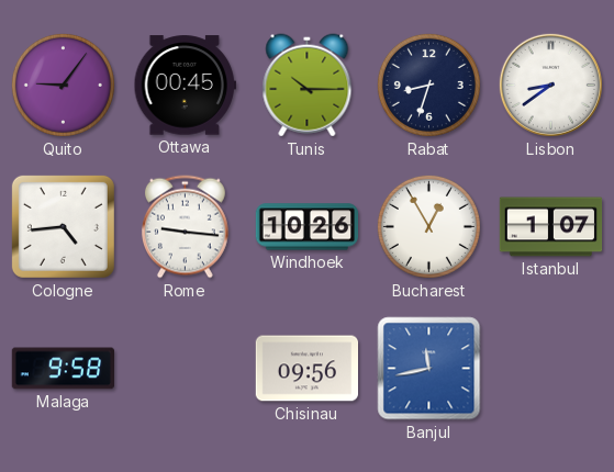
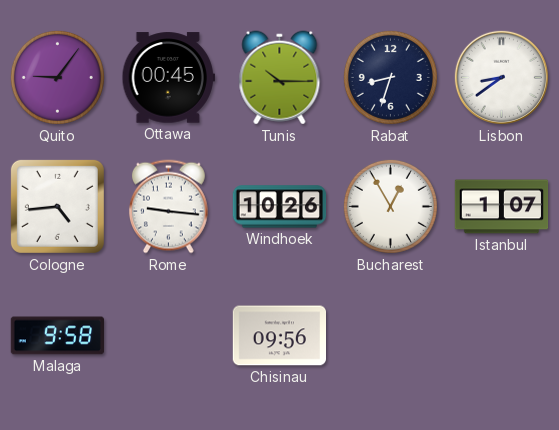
Banjul: 11:43 -> none
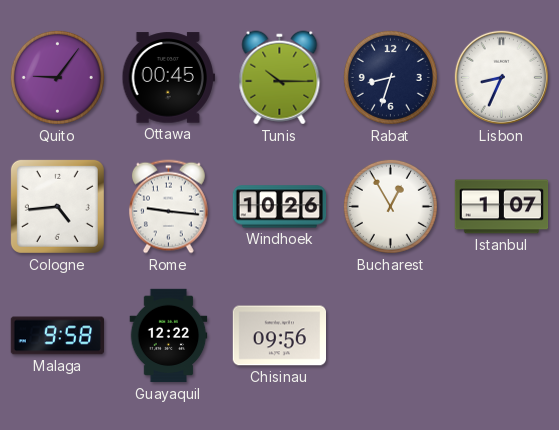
Lisbon: 8:39 -> 8:34
Guayaquil: none -> 12:22
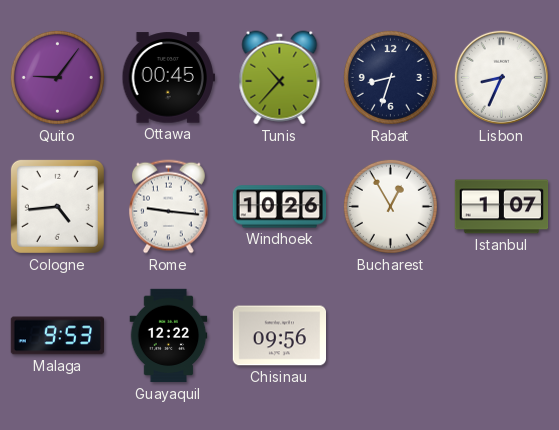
Tunis: 10:15 -> 10:37
Malaga: 9:58 -> 9:53
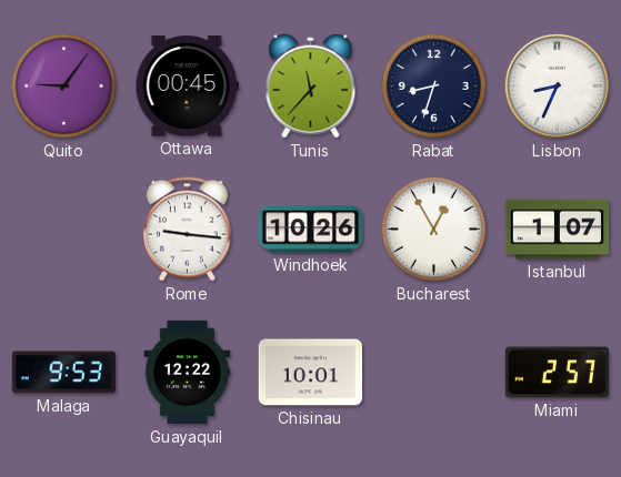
Tunis: 10:37 -> 11:37
Cologne: 4:44 -> none
Chisinau: 09:56 -> 10:01
Miami: none -> 2:57
